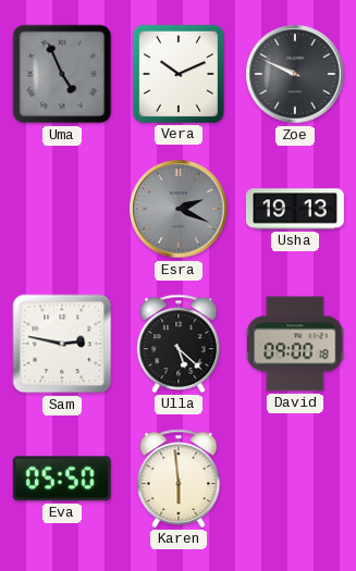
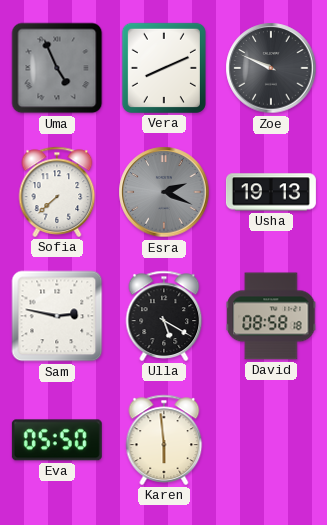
Vera: 10:11 -> 8:11
Sofia: none -> 7:38
Ulla: 5:22 -> 5:20
David: 09:00 -> 08:58
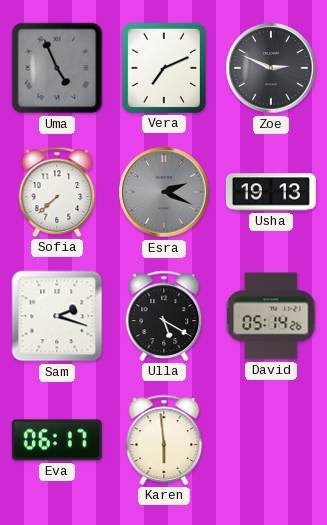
Vera: 8:11 -> 7:11
Zoe: 9:49 -> 2:49
Sam: 2:47 -> 2:18
David: 08:58 -> 05:14
Eva: 05:50 -> 06:17
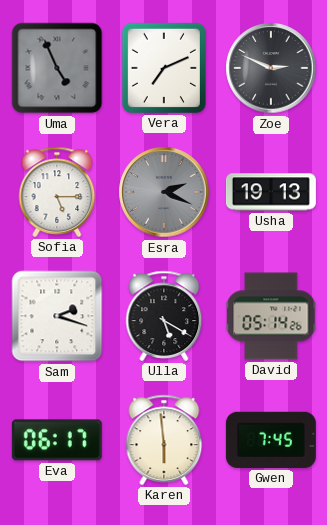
Sofia: 7:38 -> 5:15
Gwen: none -> 7:45
